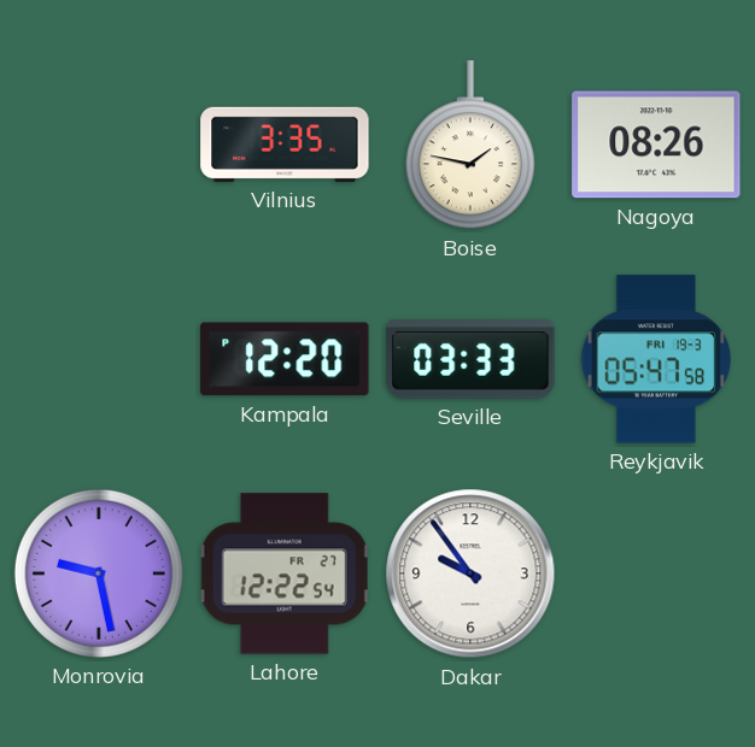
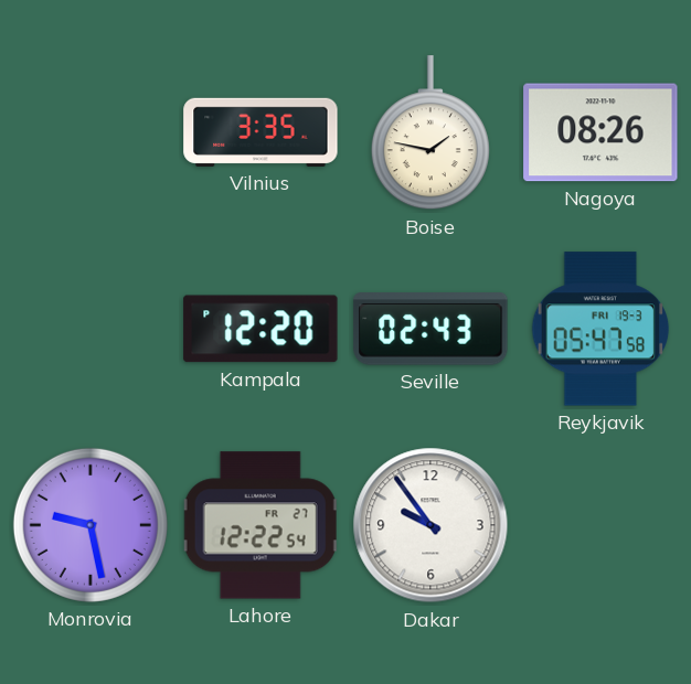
Seville: 03:33 -> 02:43
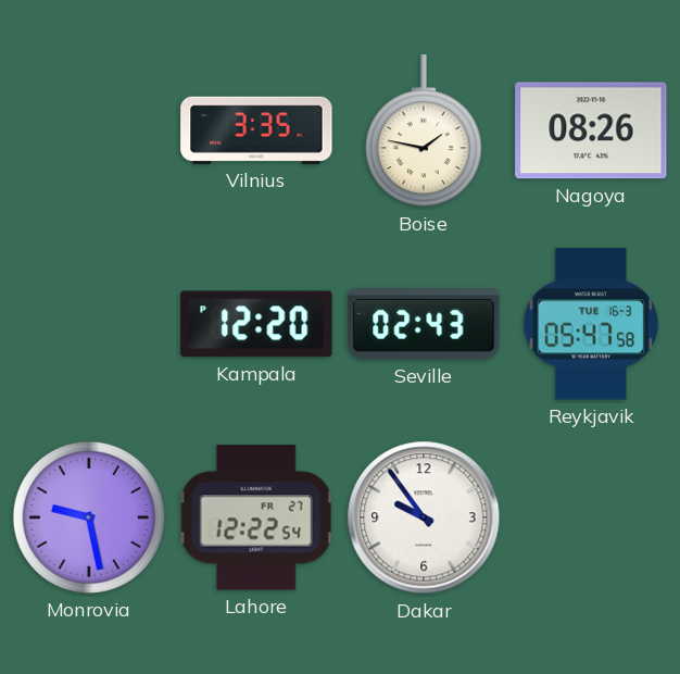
Reykjavik date: FRI 19-3 -> TUE 16-3
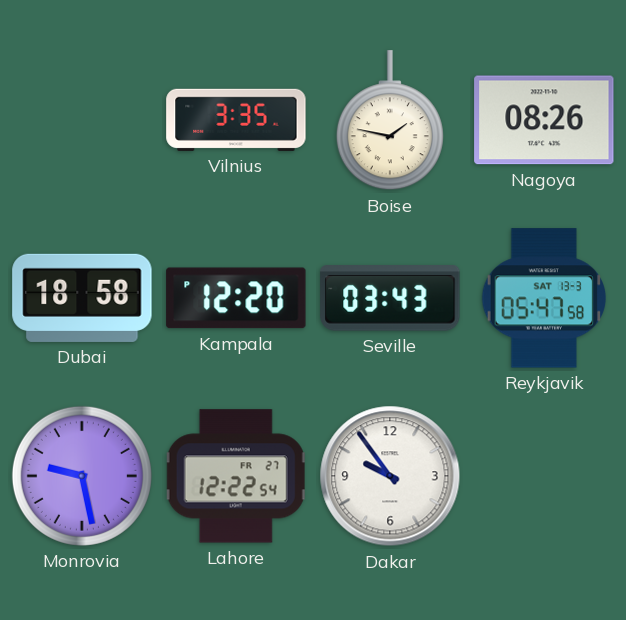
Dubai: none -> 18:58
Seville: 02:43 -> 03:43
Reykjavik date: TUE 16-3 -> SAT 13-3
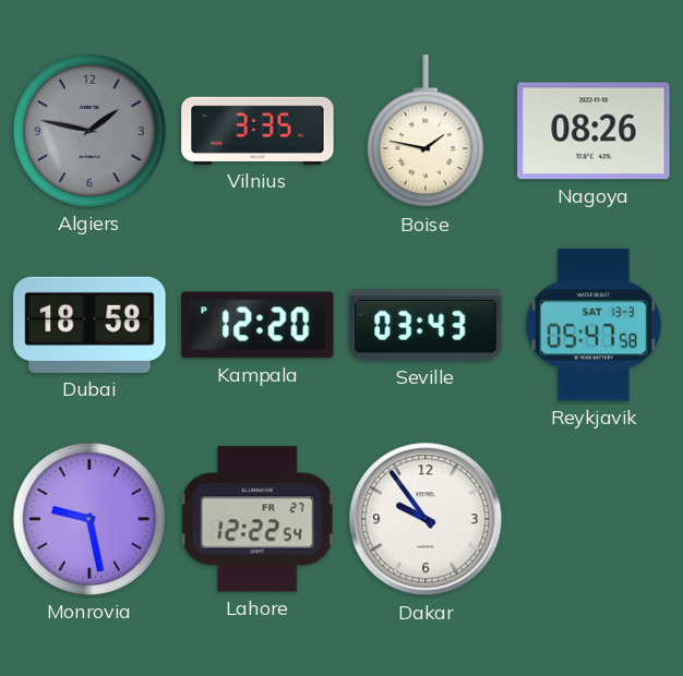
Algiers: none -> 1:47
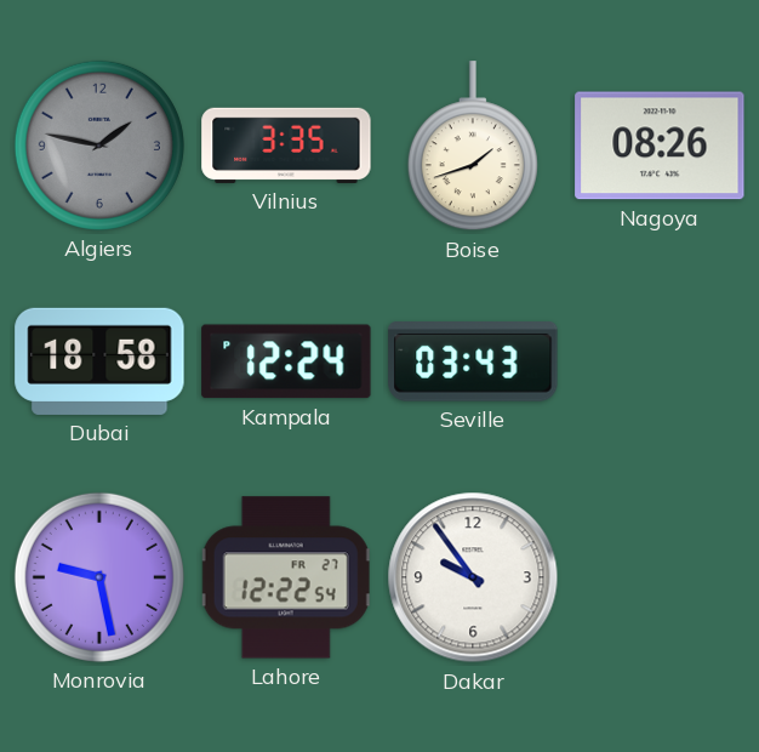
Boise: 1:47 -> 1:42
Kampala: 12:20 -> 12:24
Reykjavik: 05:47 -> none
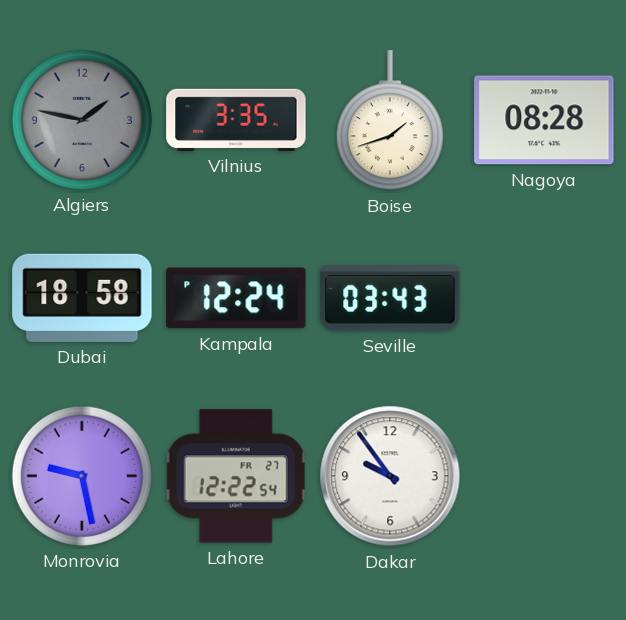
Nagoya: 08:26 -> 08:28
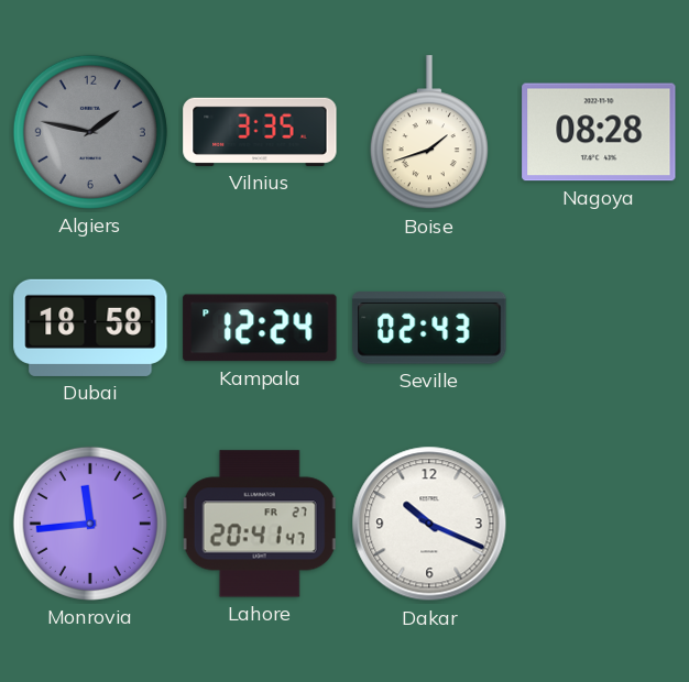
Seville: 03:43 -> 02:43
Monrovia: 9:28 -> 11:44
Lahore: 12:22 -> 20:41
Dakar: 9:54 -> 10:19
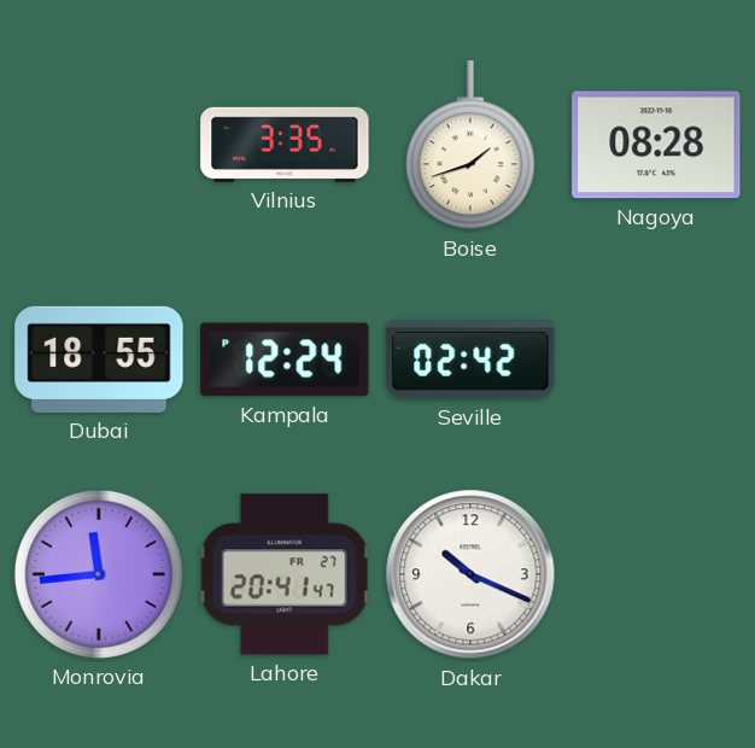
Algiers: 1:47 -> none
Dubai: 18:58 -> 18:55
Seville: 02:43 -> 02:42
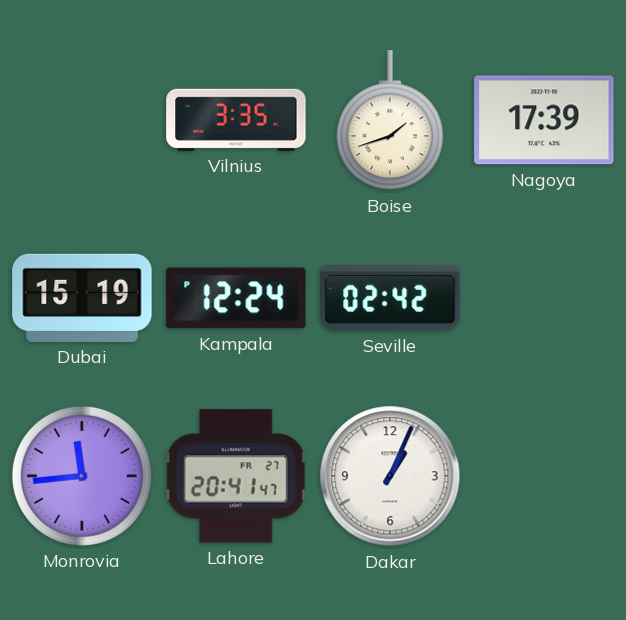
Nagoya: 08:28 -> 17:39
Dubai: 18:55 -> 15:19
Dakar: 10:19 -> 1:04
